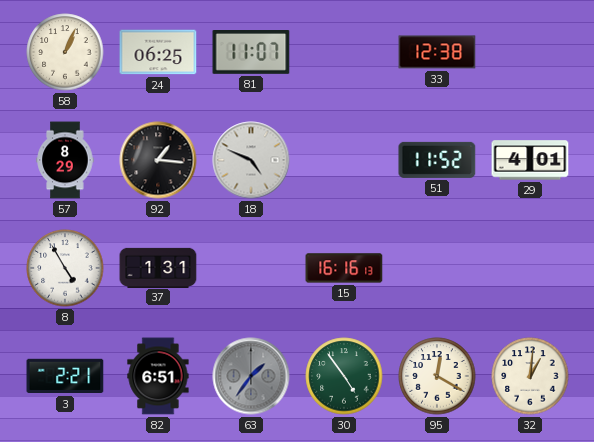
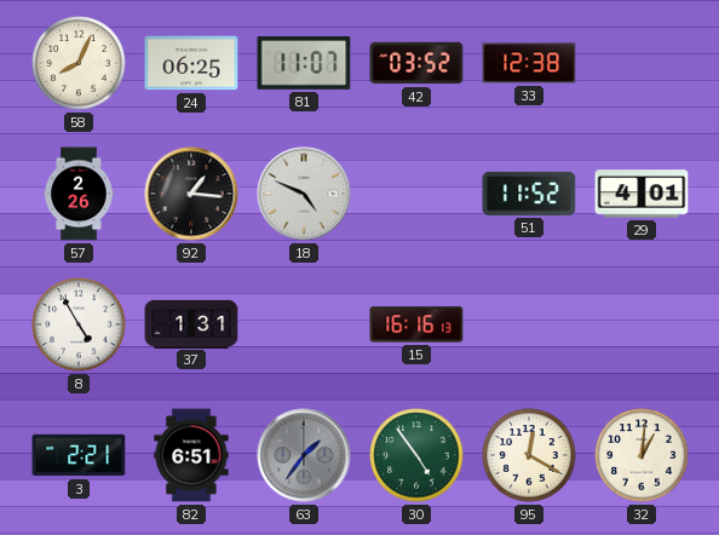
58: 1:04 -> 8:04
42: none -> 03:52
57: 8:29 -> 2:26
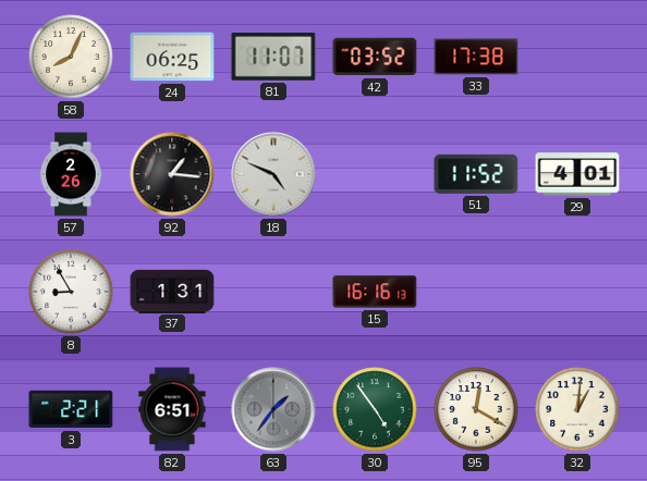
33: 12:38 -> 17:38
8: 4:55 -> 8:55
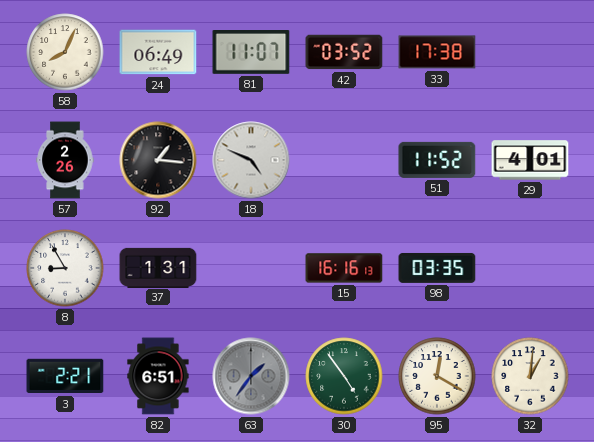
24: 06:25 -> 06:49
98: none -> 03:35
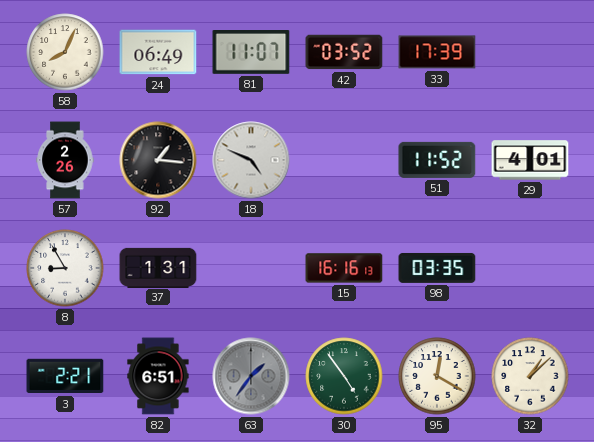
33: 17:38 -> 17:39
32: 1:01 -> 1:08
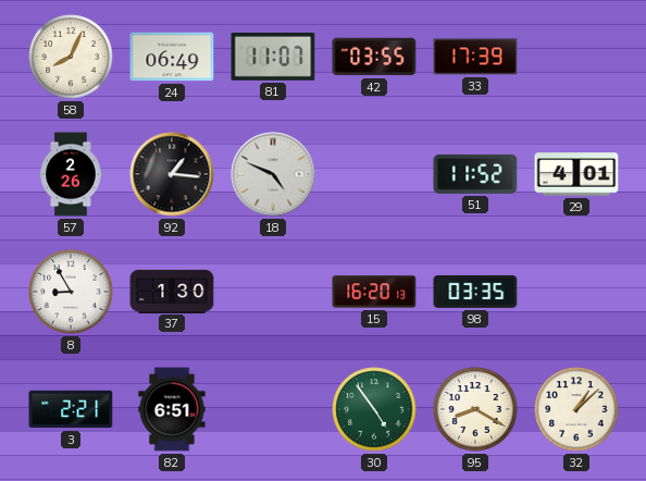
42: 03:52 -> 03:55
37: 1:31 -> 1:30
15: 16:16 -> 16:20
63: 1:36 -> none
95: 12:20 -> 8:20
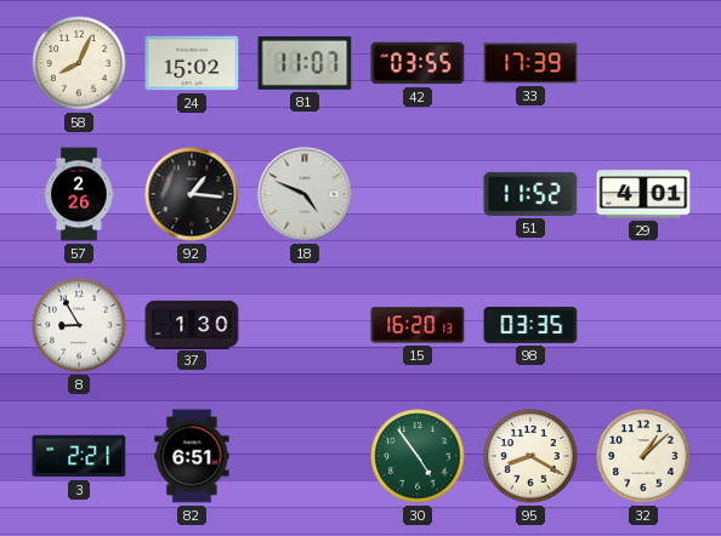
24: 06:49 -> 15:02
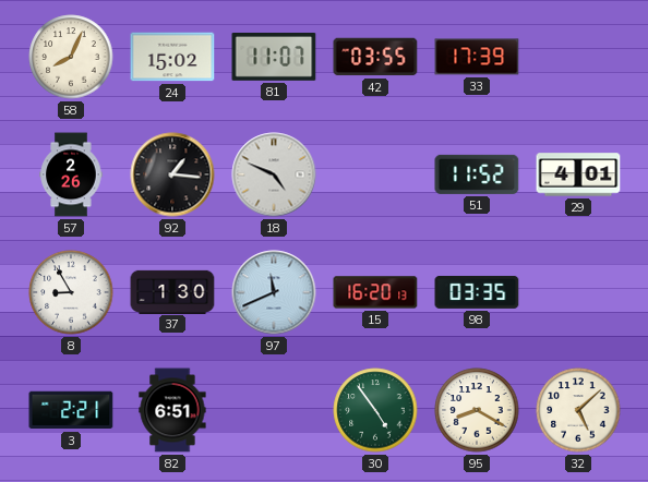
97: none -> 11:41
32: 1:08 -> 5:08
